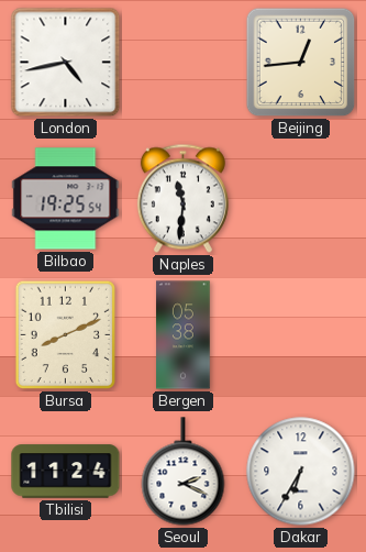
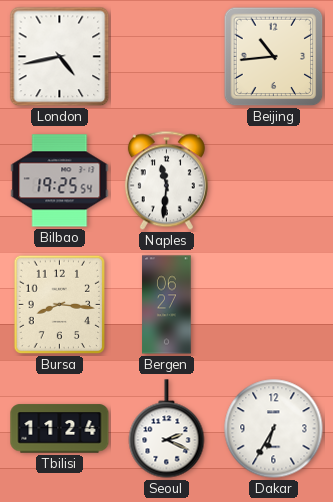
Beijing: 12:44 -> 10:44
Bursa: 8:11 -> 8:16
Bergen: 05:38 -> 06:27
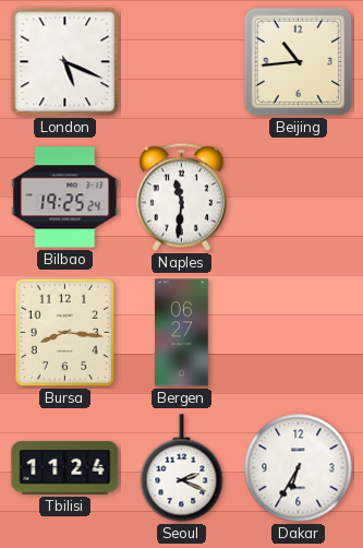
London: 4:43 -> 5:19
Bilbao: 19:25:54 -> 19:25:24
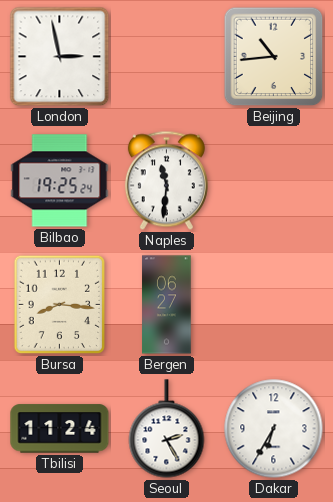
London: 5:19 -> 2:58
Seoul: 2:19 -> 2:25
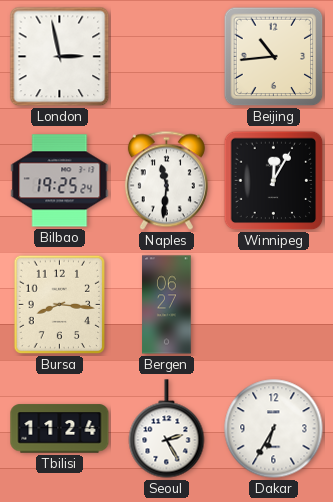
Winnipeg: none -> 12:05
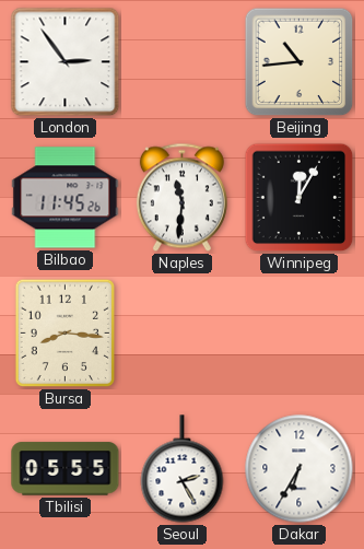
London: 2:58 -> 2:54
Bilbao: 19:25 -> 11:45
Bergen: 06:27 -> none
Tbilisi: 11:24 -> 05:55
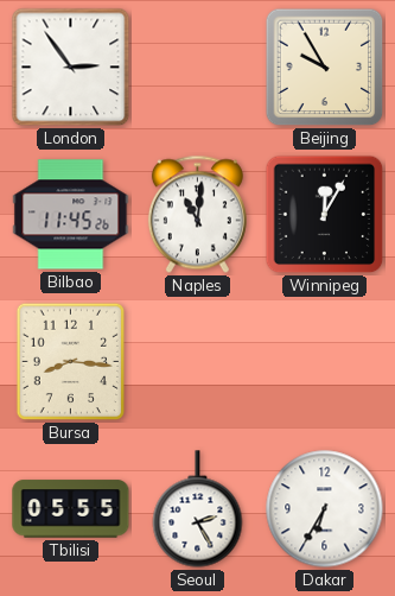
Beijing: 10:44 -> 9:55
Naples: 11:31 -> 11:01
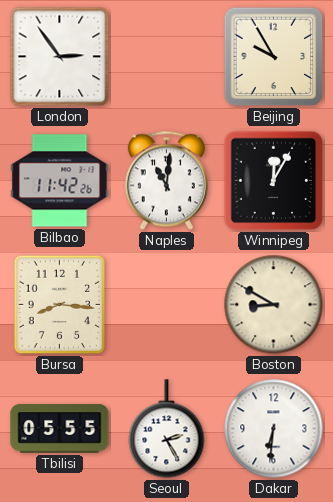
Bilbao: 11:45 -> 11:42
Boston: none -> 8:50
Dakar: 6:35 -> 6:31
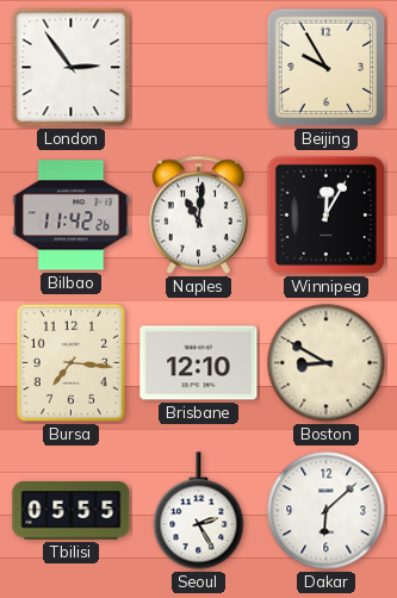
Bursa: 8:16 -> 7:16
Brisbane: none -> 12:10
Dakar: 6:31 -> 6:08
